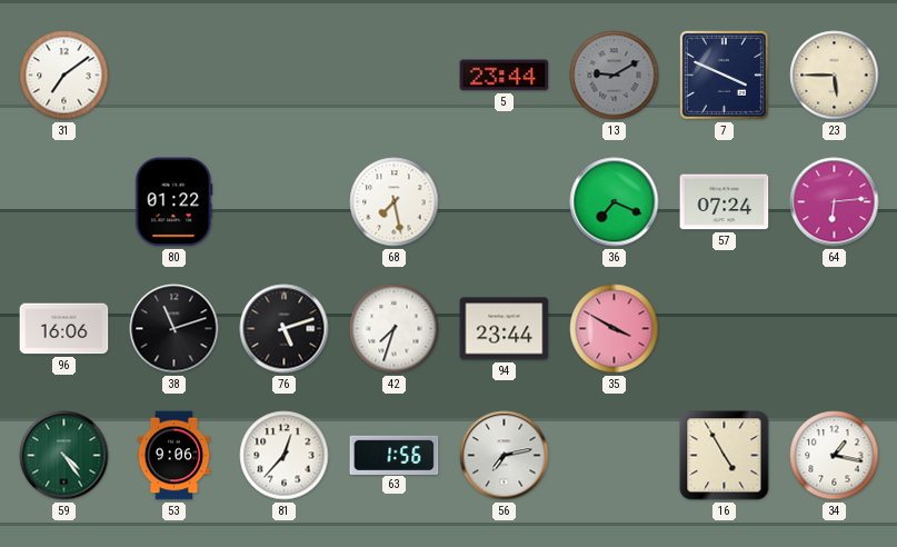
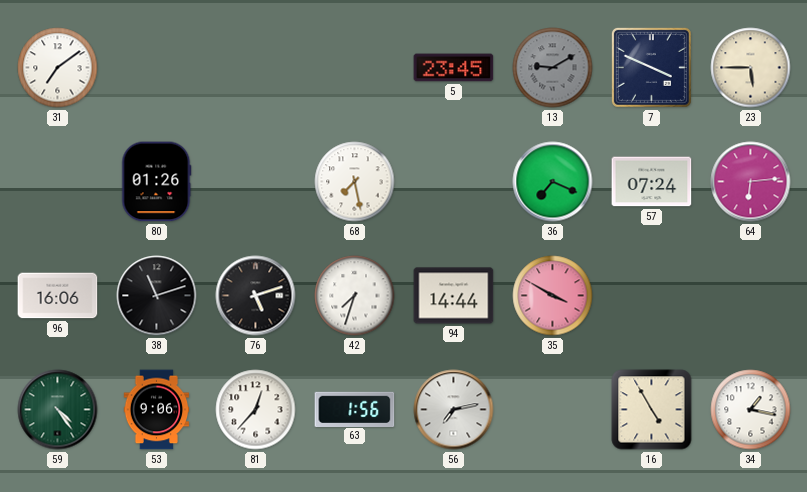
5: 23:44 -> 23:45
80: 01:22 -> 01:26
94: 23:44 -> 14:44
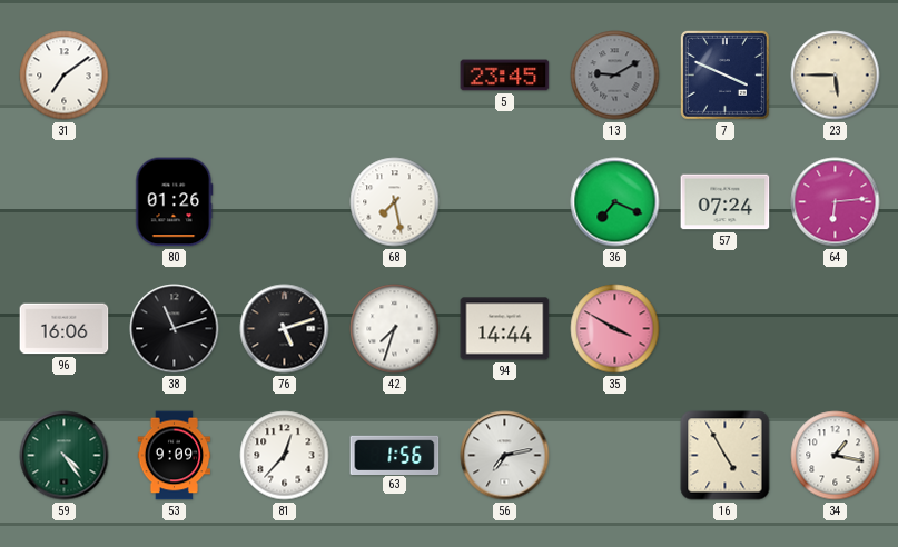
53: 9:06 -> 9:09
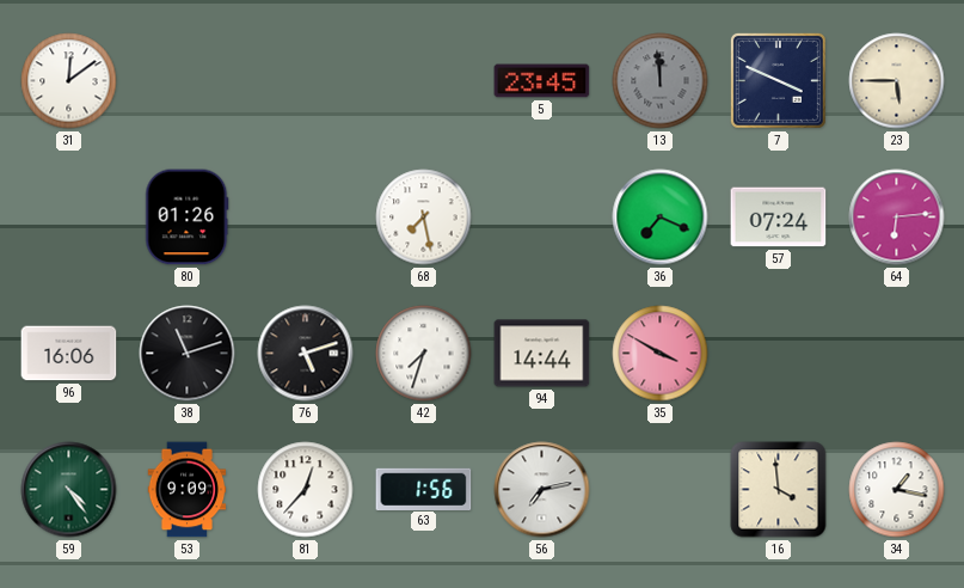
31: 7:09 -> 12:09
13: 9:10 -> 11:59
16: 4:55 -> 3:59
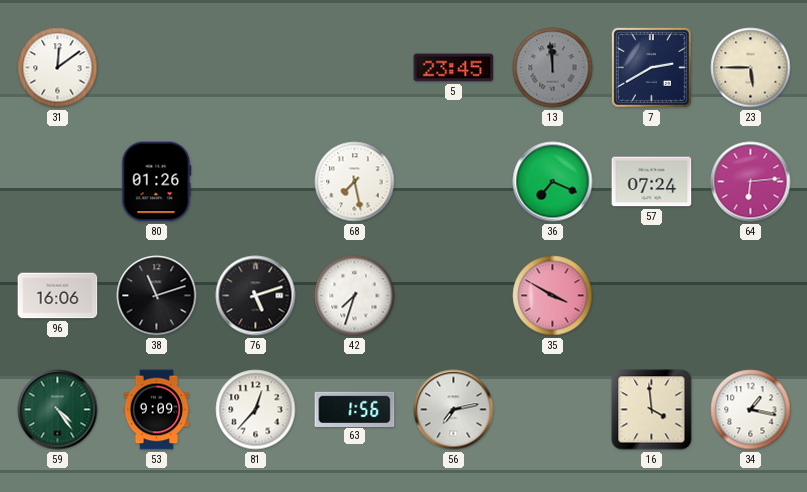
7: 3:49 -> 2:40
94: 14:44 -> none
